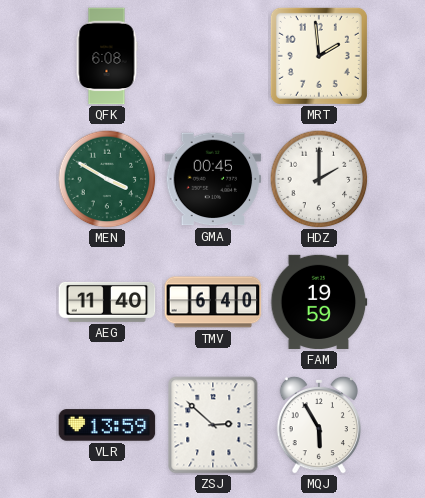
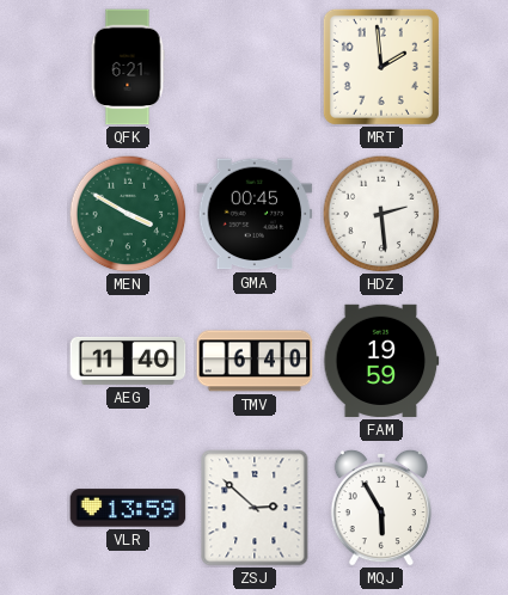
QFK: 6:08 -> 6:21
HDZ: 2:00 -> 2:29
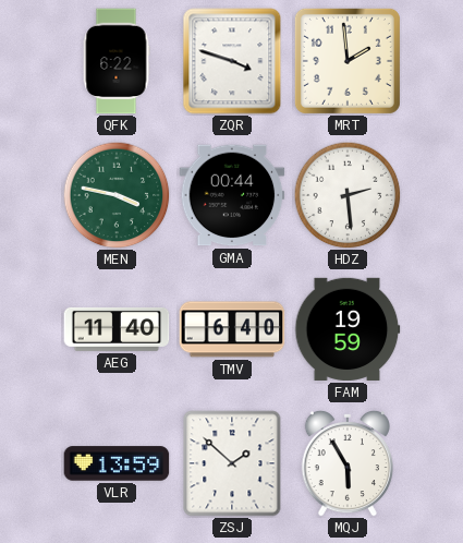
QFK: 6:21 -> 6:22
ZQR: none -> 3:48
MEN: 3:50 -> 3:47
GMA: 00:45 -> 00:44
ZSJ: 2:52 -> 1:52
